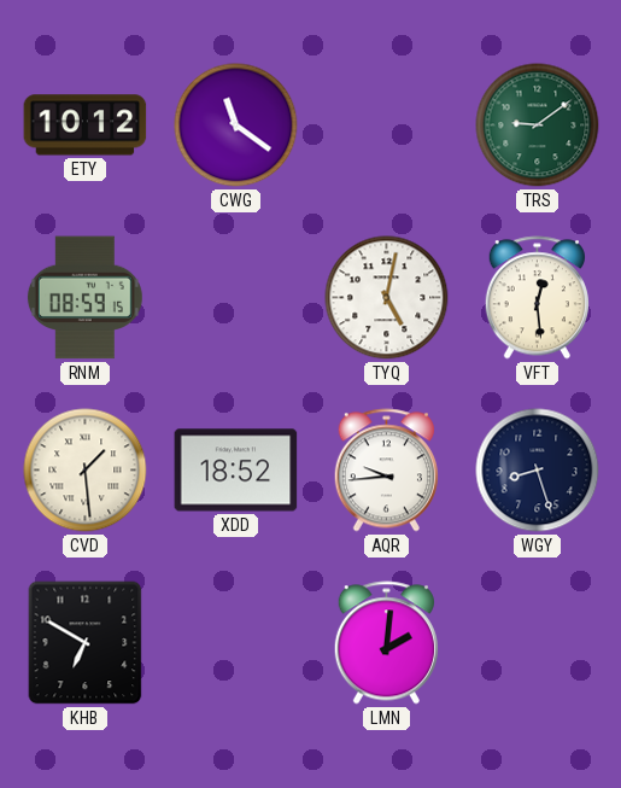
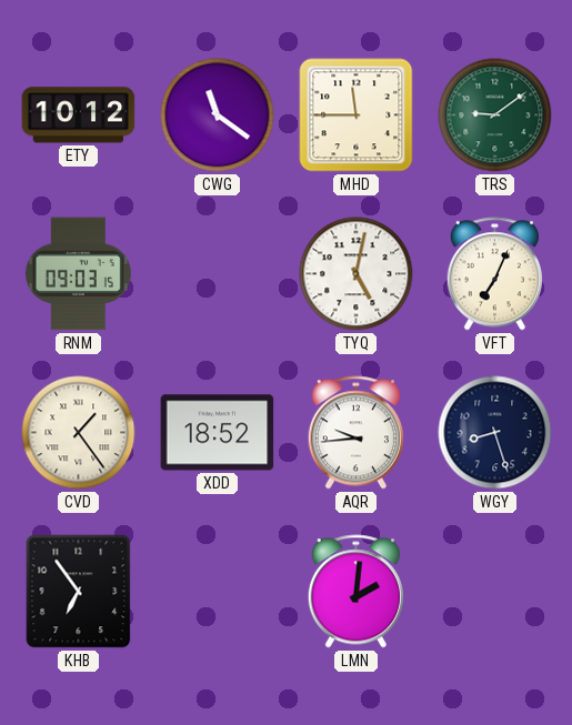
MHD: none -> 11:45
RNM: 08:59 -> 09:03
VFT: 12:29 -> 7:04
CVD: 1:29 -> 1:24
KHB: 6:50 -> 6:54
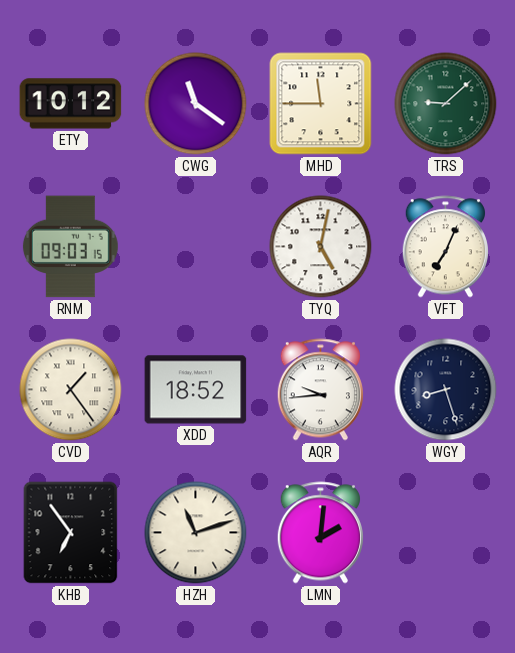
TRS: 9:09 -> 9:08
HZH: none -> 11:12
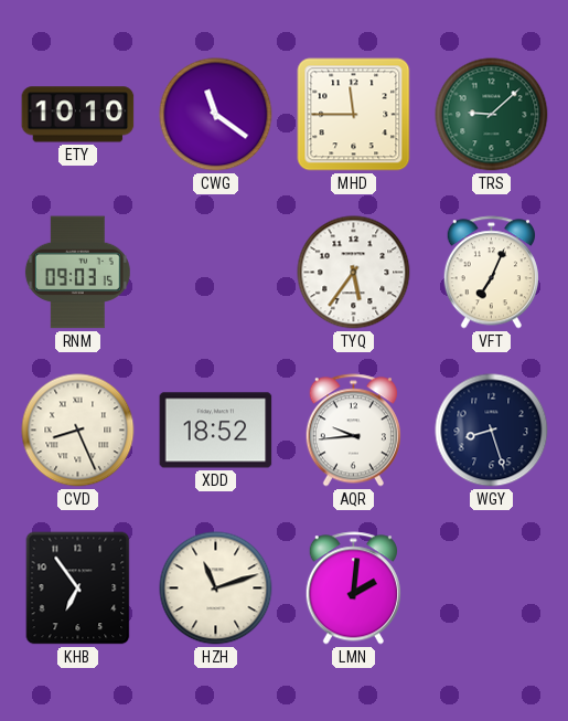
ETY: 10:12 -> 10:10
TYQ: 5:02 -> 5:36
CVD: 1:24 -> 8:26
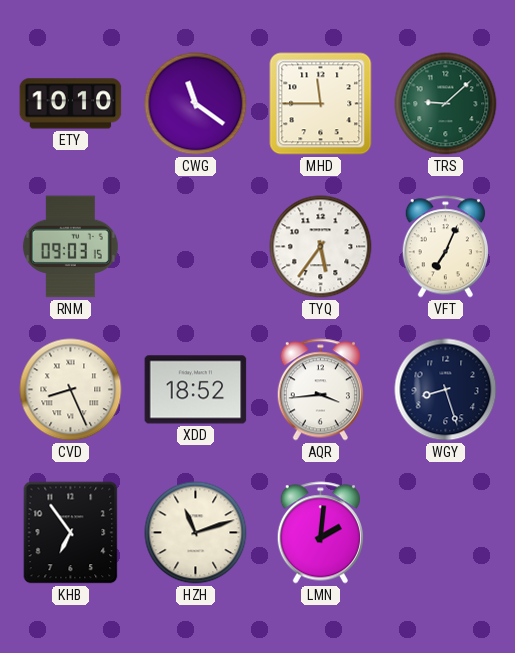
AQR: 9:44 -> 3:44
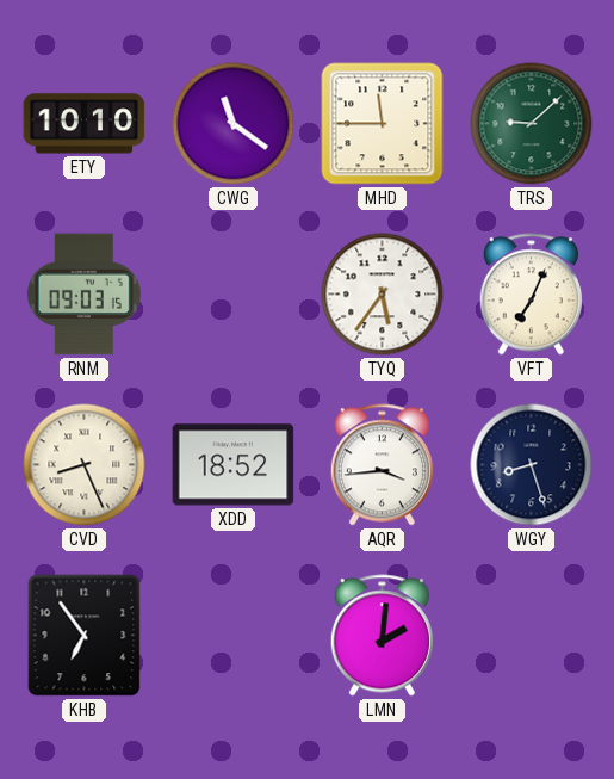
HZH: 11:12 -> none
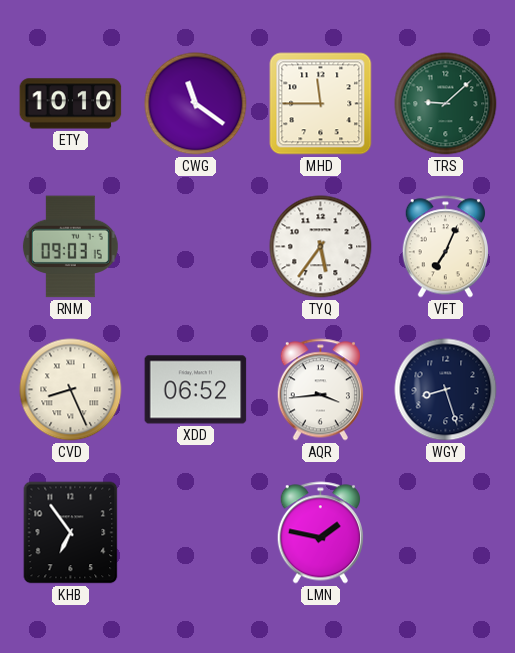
XDD: 18:52 -> 06:52
LMN: 2:01 -> 1:47
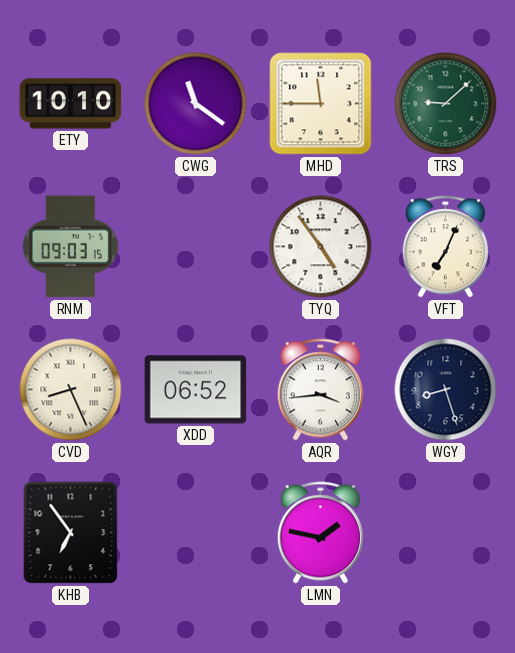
TYQ: 5:36 -> 4:54
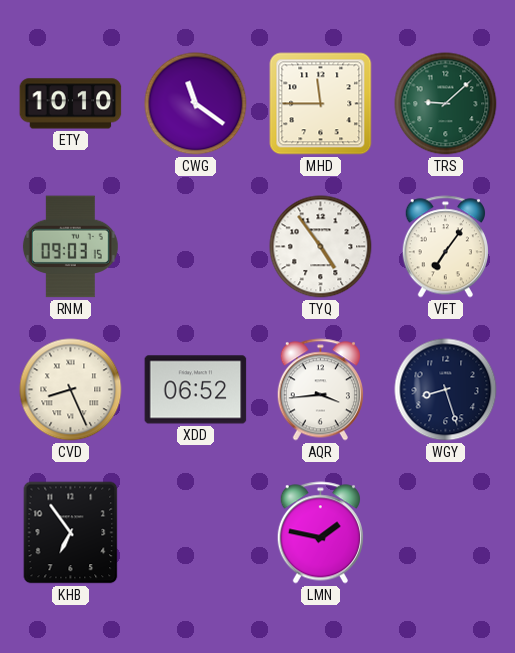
VFT: 7:04 -> 7:06
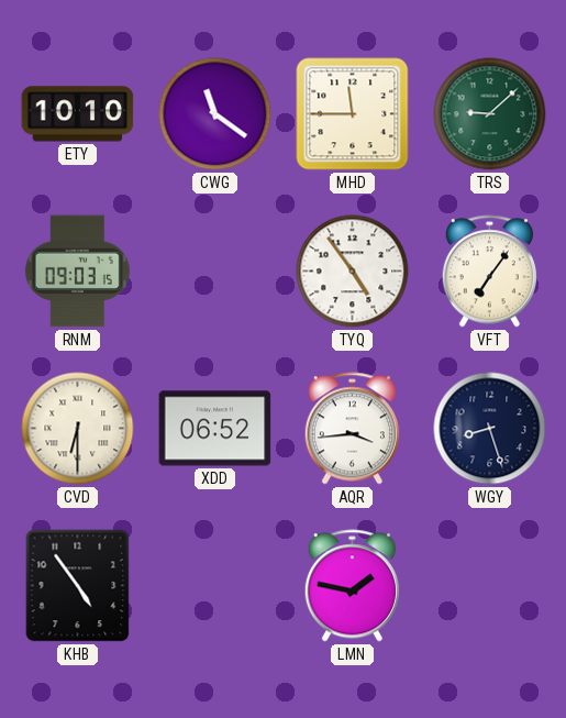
CVD: 8:26 -> 6:30
KHB: 6:54 -> 4:54
